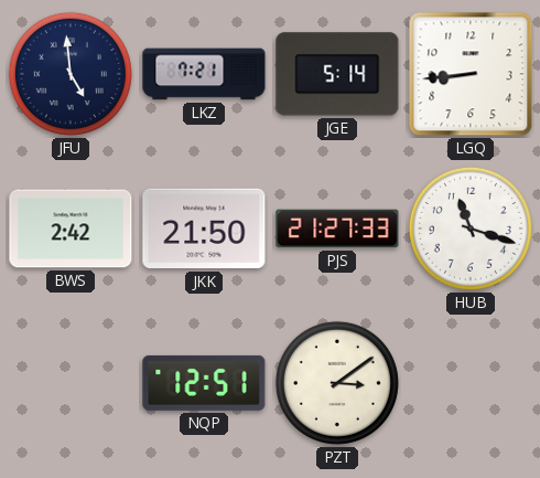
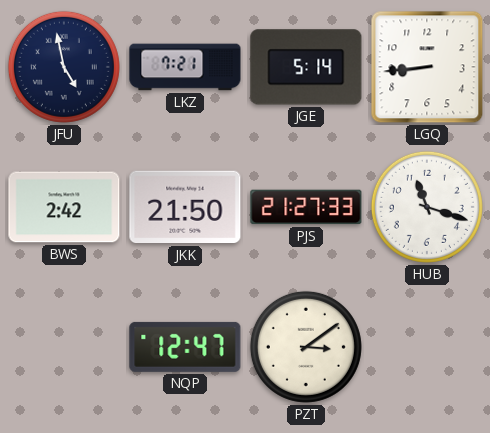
JFU: 4:59 -> 4:58
NQP: 12:51 -> 12:47
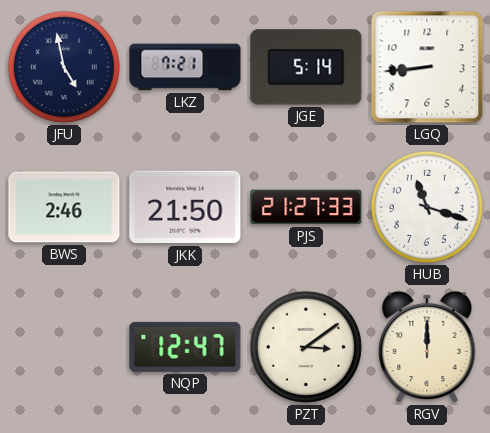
BWS: 2:42 -> 2:46
RGV: none -> 12:00
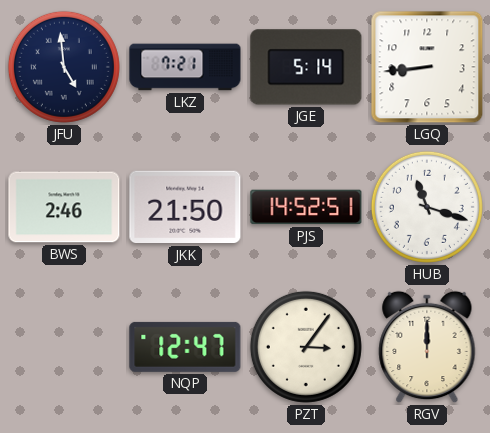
JFU: 4:58 -> 4:59
PJS: 21:27 -> 14:52
PZT: 3:09 -> 3:06
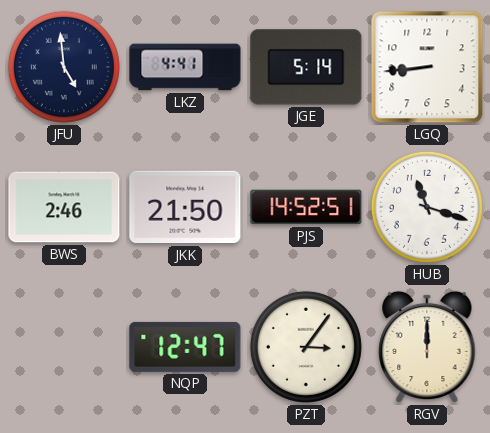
LKZ: 7:21 -> 4:41
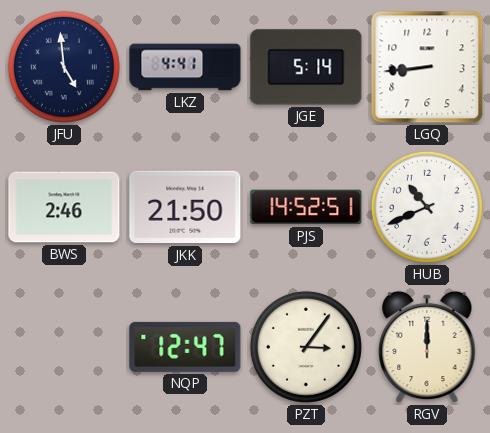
HUB: 11:18 -> 10:41
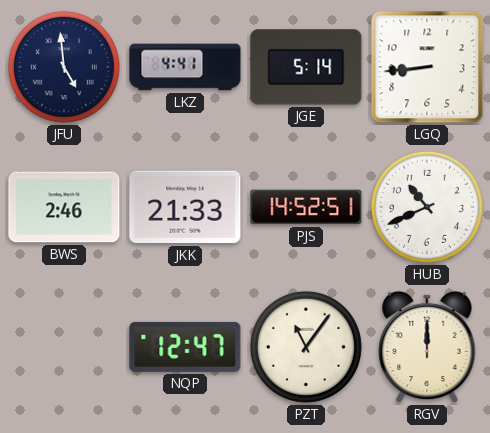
JKK: 21:50 -> 21:33
PZT: 3:06 -> 11:06
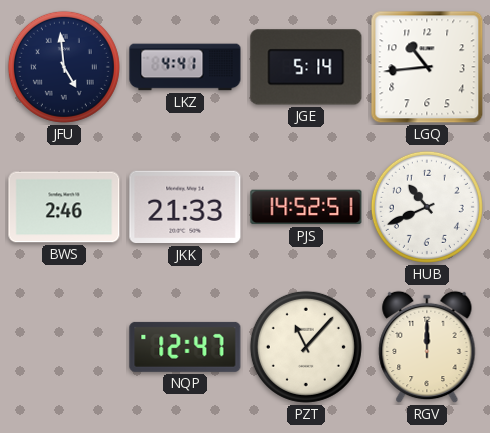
LGQ: 8:44 -> 10:44
PZT: 11:06 -> 11:07
